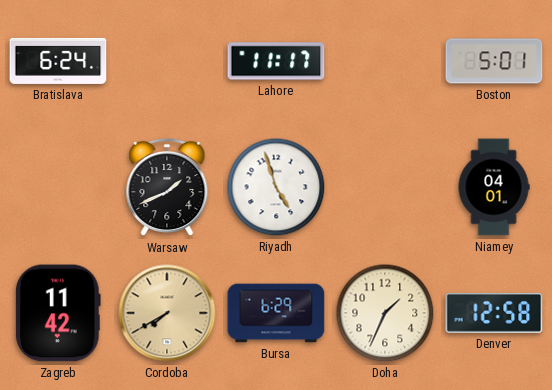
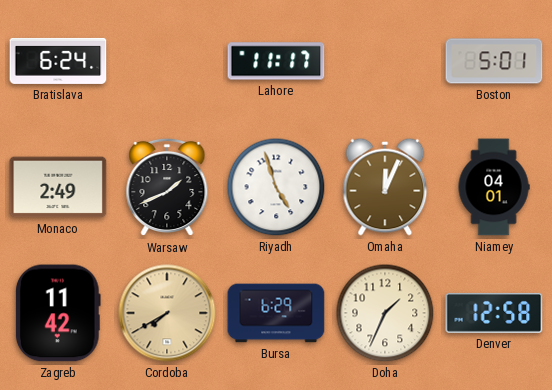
Monaco: none -> 2:49
Omaha: none -> 12:04
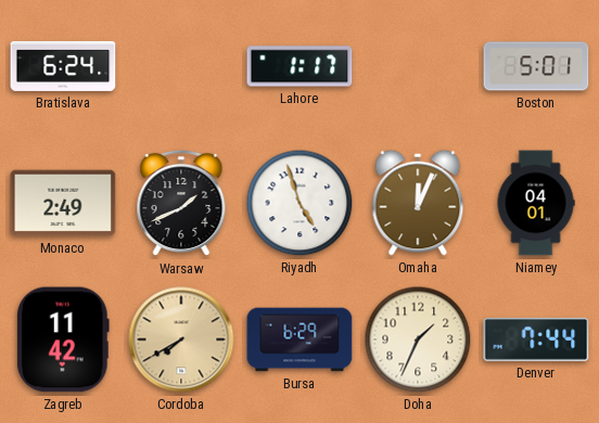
Lahore: 11:17 -> 1:17
Denver: 12:58 -> 7:44
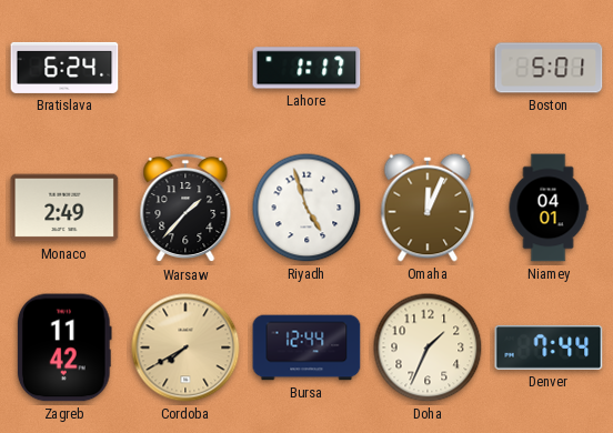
Warsaw: 1:41 -> 1:37
Bursa: 6:29 -> 12:44
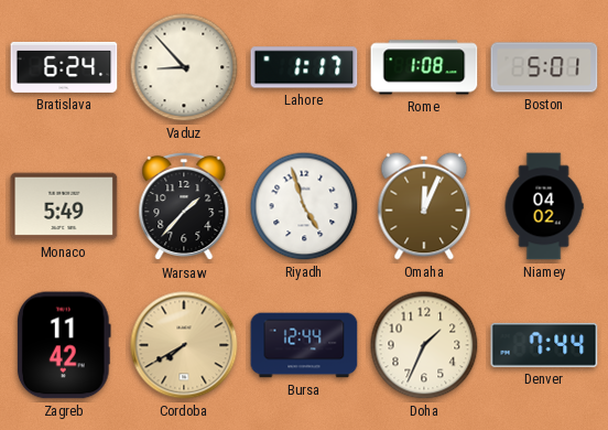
Vaduz: none -> 8:53
Rome: none -> 1:08
Monaco: 2:49 -> 5:49
Niamey: 04:01 -> 04:02
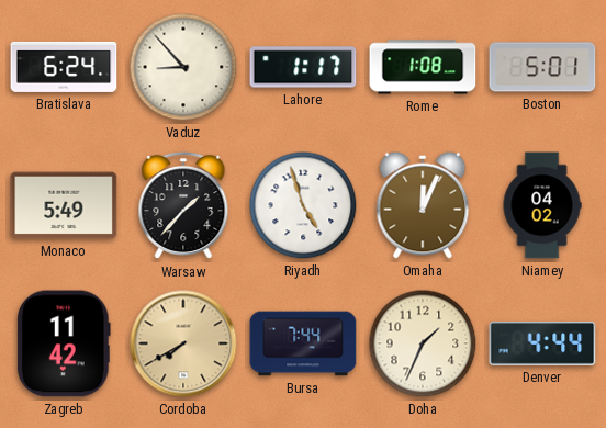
Bursa: 12:44 -> 7:44
Denver: 7:44 -> 4:44
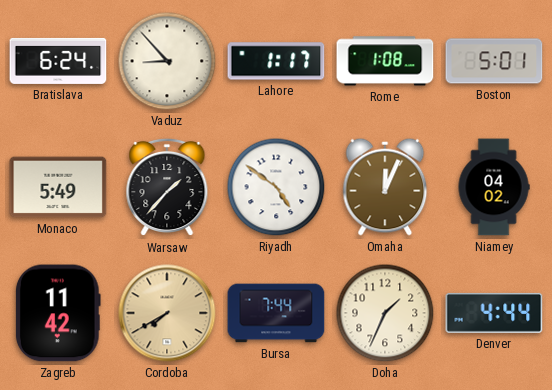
Riyadh: 4:57 -> 4:51
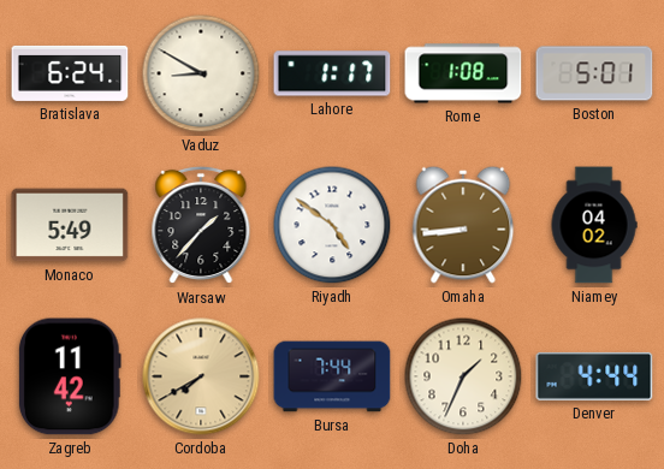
Vaduz: 8:53 -> 8:50
Omaha: 12:04 -> 8:44
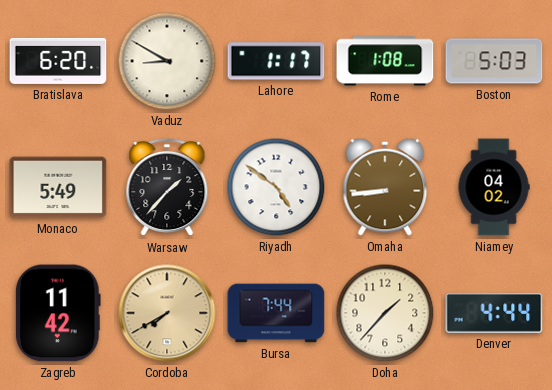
Bratislava: 6:24 -> 6:20
Boston: 5:01 -> 5:03
Doha: 1:34 -> 1:37
